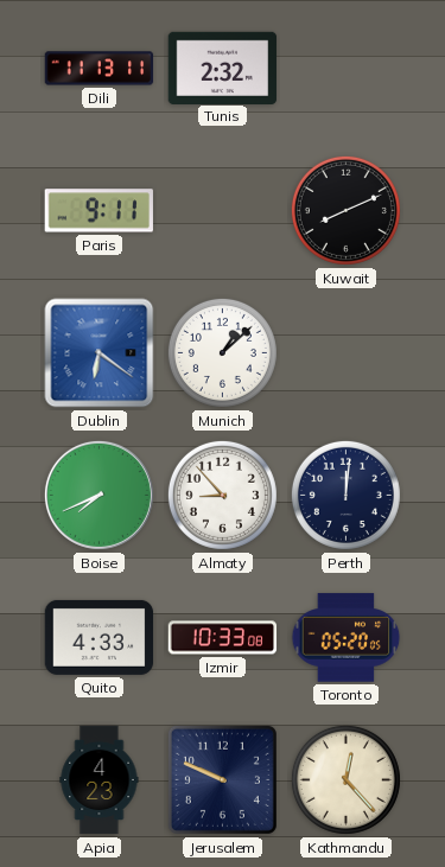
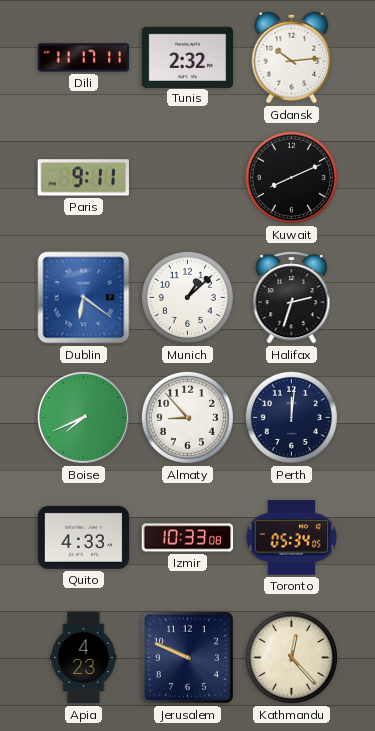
Dili: 11:13 -> 11:17
Gdansk: none -> 10:14
Halifax: none -> 2:33
Toronto: 05:20 -> 05:34
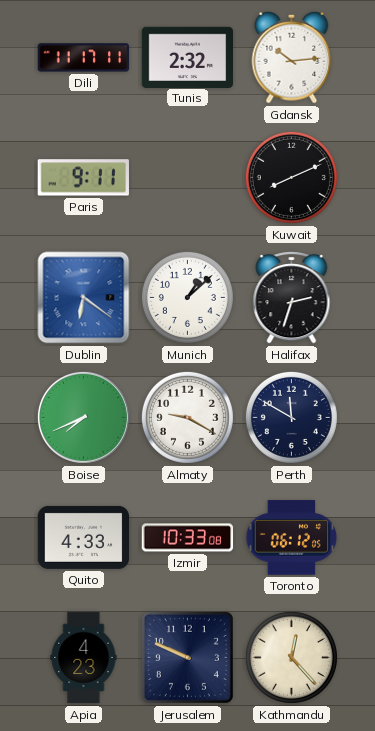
Almaty: 8:53 -> 9:20
Perth: 12:01 -> 11:50
Toronto: 05:34 -> 06:12
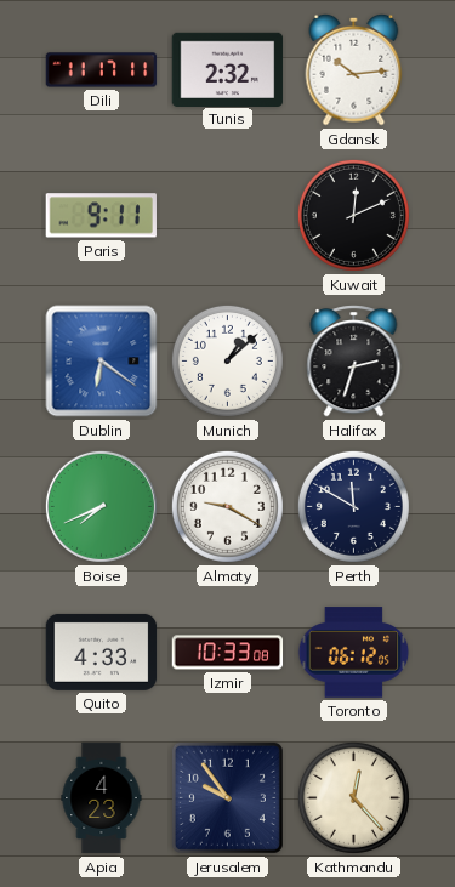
Kuwait: 8:11 -> 12:11
Jerusalem: 9:49 -> 9:54
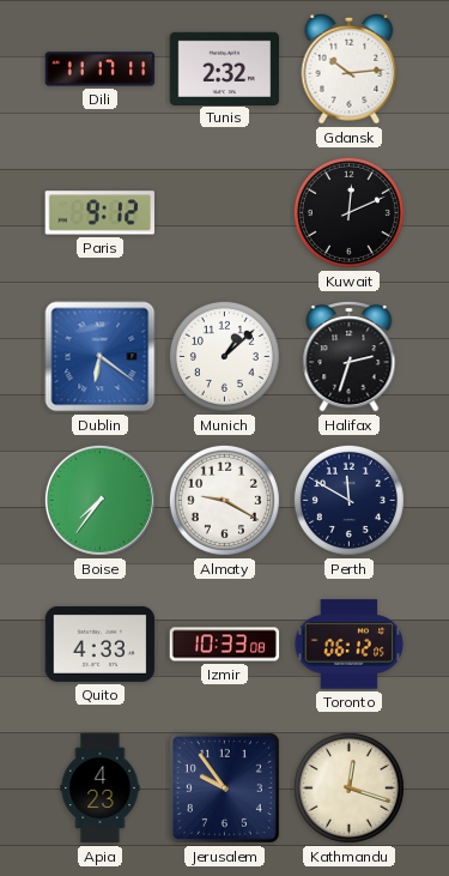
Paris: 9:11 -> 9:12
Boise: 7:41 -> 7:36
Kathmandu: 12:23 -> 12:18
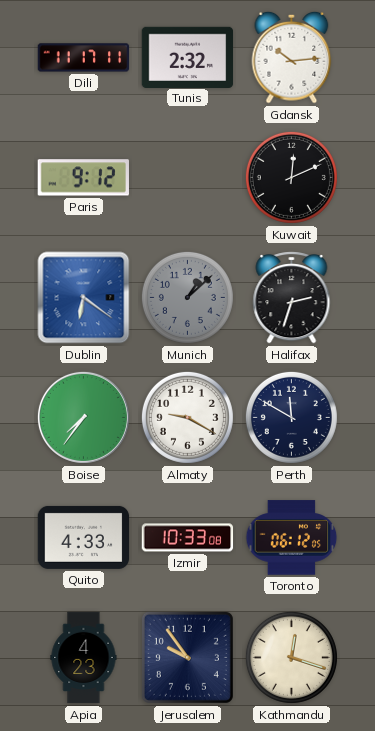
Munich dial: white -> grey
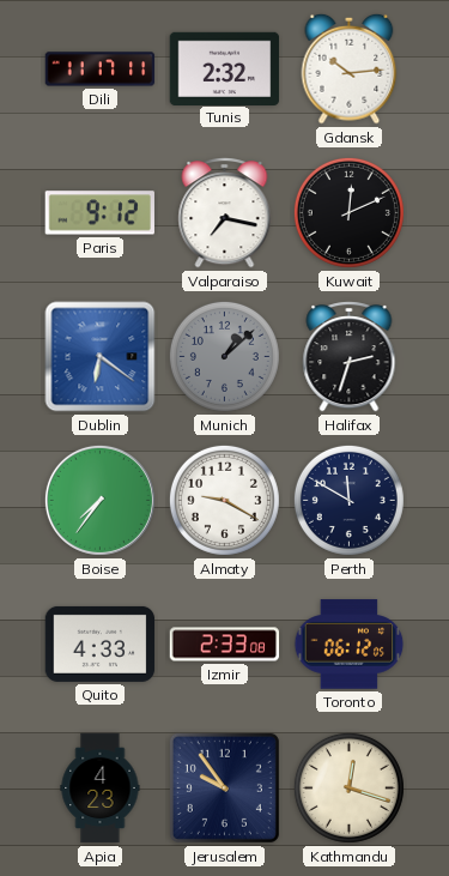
Valparaiso: none -> 7:17
Izmir: 10:33 -> 2:33
